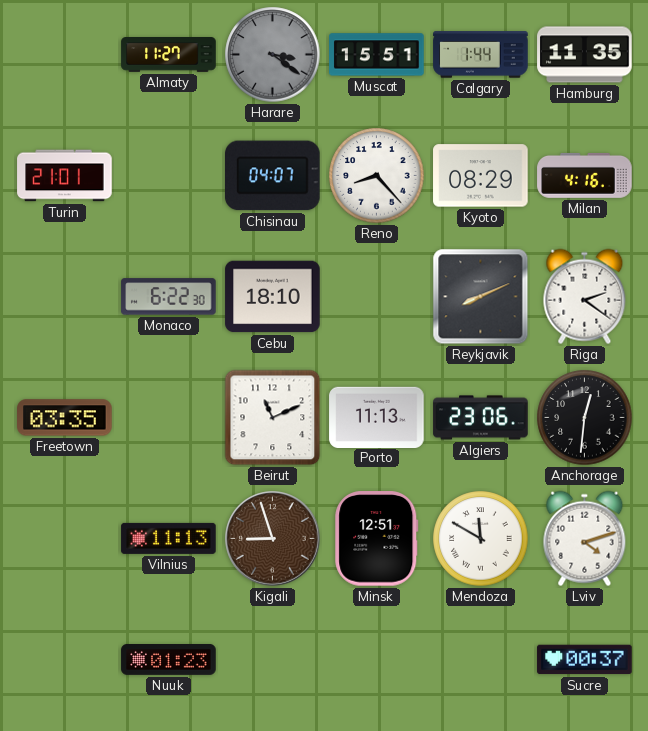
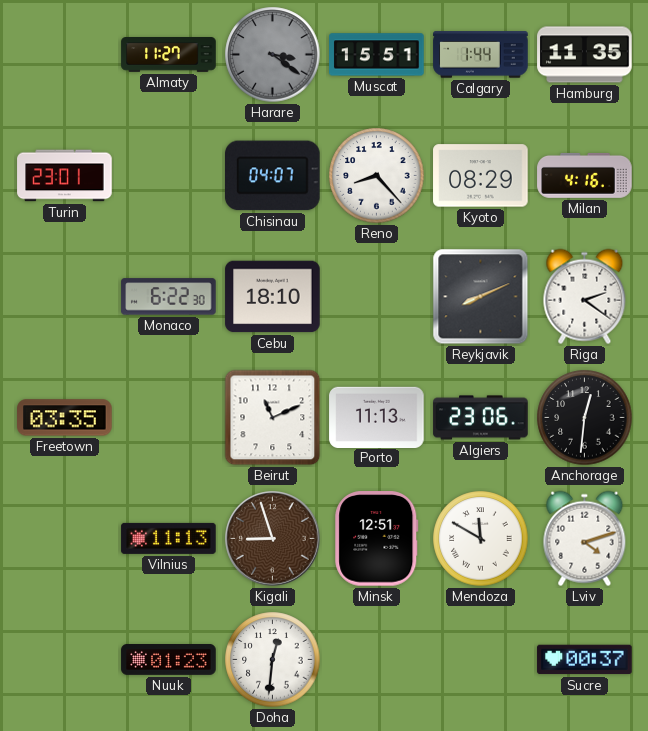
Turin: 21:01 -> 23:01
Doha: none -> 12:31
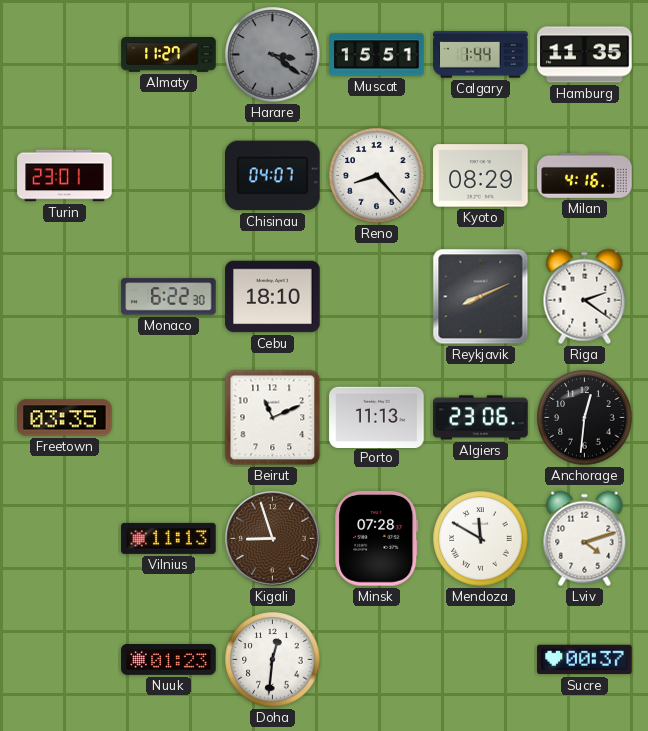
Minsk: 12:51 -> 07:28
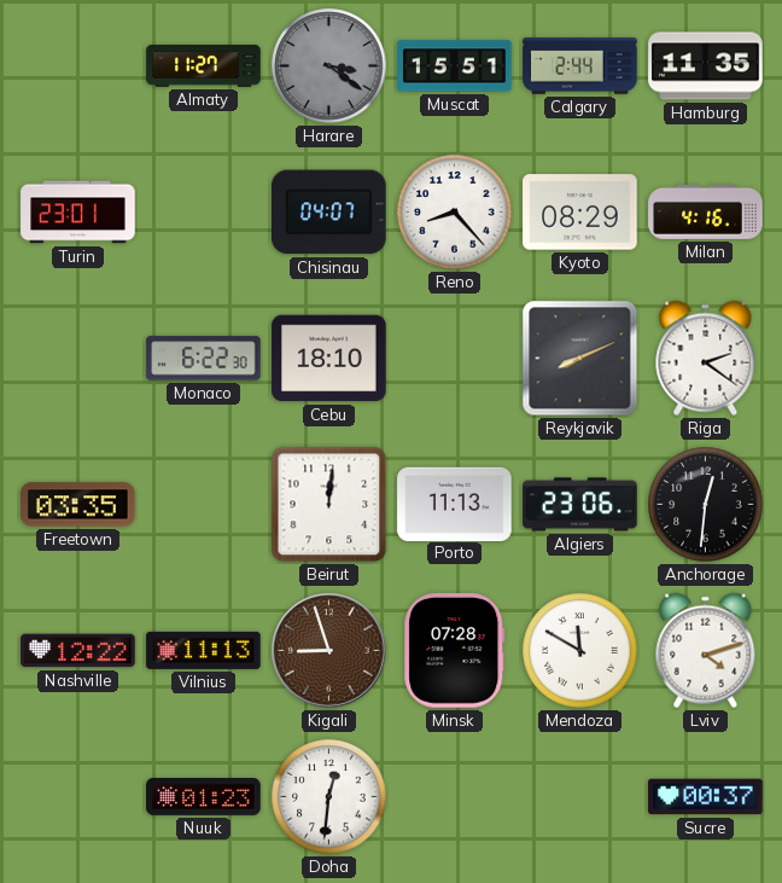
Calgary: 1:44 -> 2:44
Beirut: 11:11 -> 12:01
Nashville: none -> 12:22
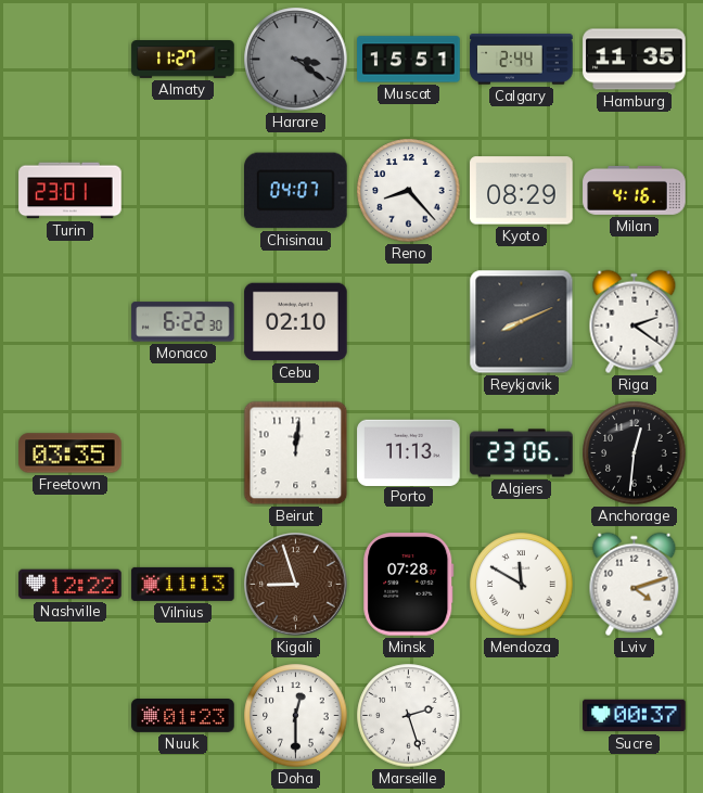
Cebu: 18:10 -> 02:10
Doha: 12:31 -> 12:30
Marseille: none -> 2:27
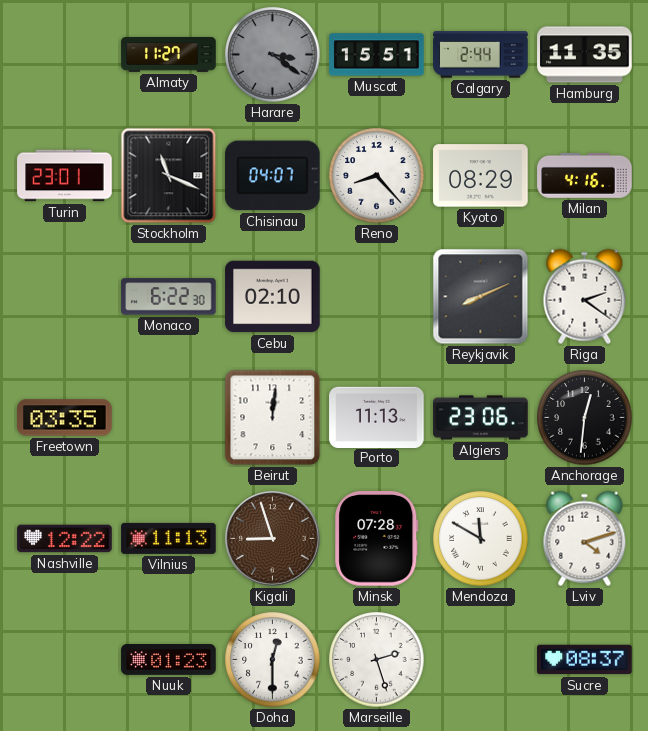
Stockholm: none -> 11:19
Sucre: 00:37 -> 08:37
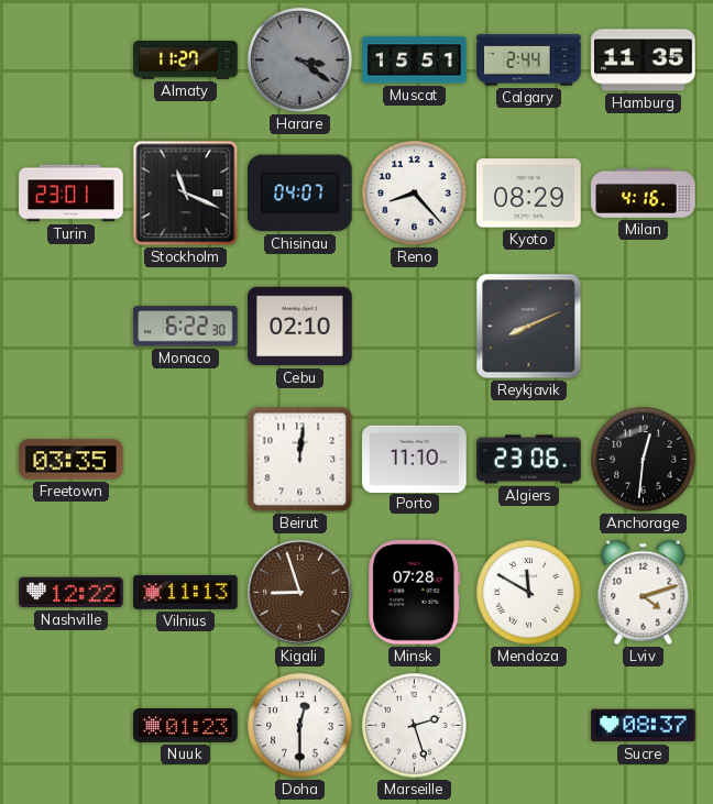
Riga: 2:21 -> none
Porto: 11:13 -> 11:10
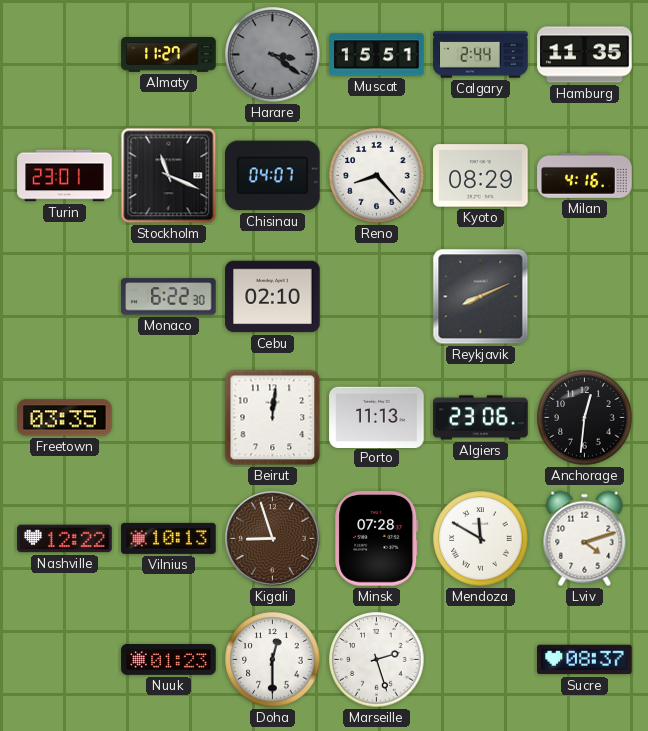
Porto: 11:10 -> 11:13
Vilnius: 11:13 -> 10:13
